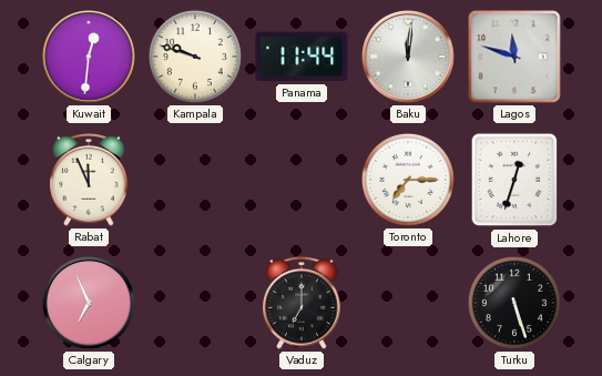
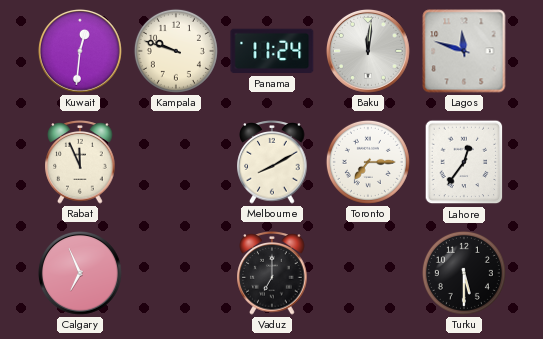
Panama: 11:44 -> 11:24
Melbourne: none -> 8:10
Lahore: 12:33 -> 12:36
Turku: 5:27 -> 5:30
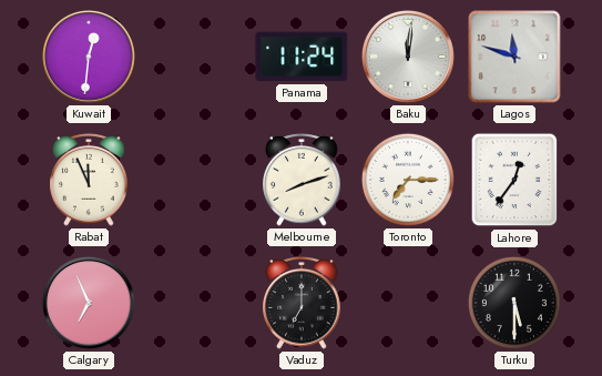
Kampala: 9:48 -> none
Melbourne: 8:10 -> 8:12
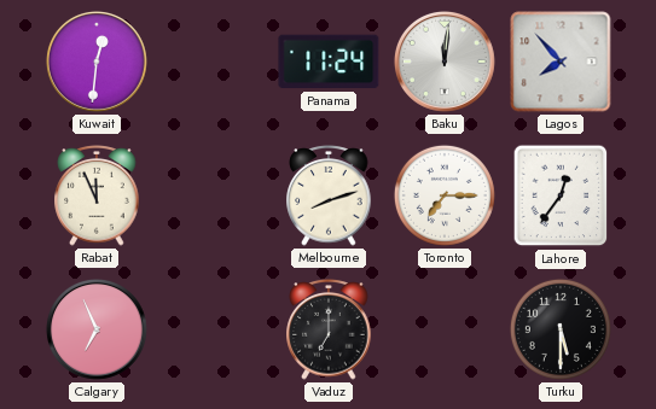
Lagos: 11:48 -> 7:53
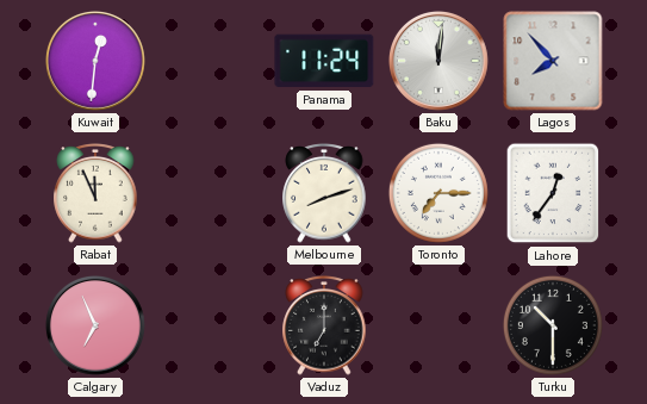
Turku: 5:30 -> 10:30
